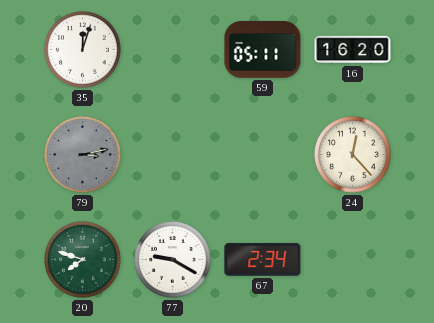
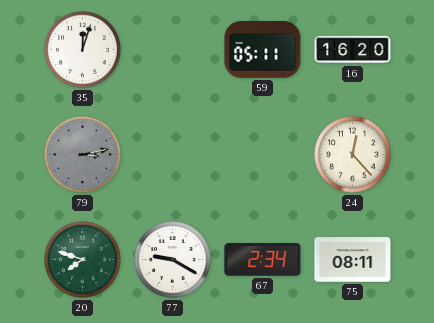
75: none -> 08:11
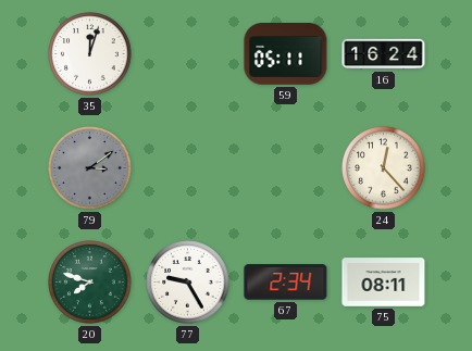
16: 16:20 -> 16:24
79: 3:13 -> 3:09
77: 9:20 -> 9:25
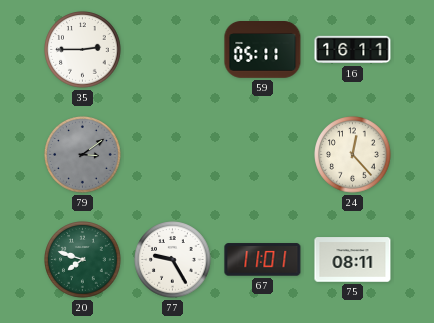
35: 12:03 -> 2:45
16: 16:24 -> 16:11
67: 2:34 -> 11:01
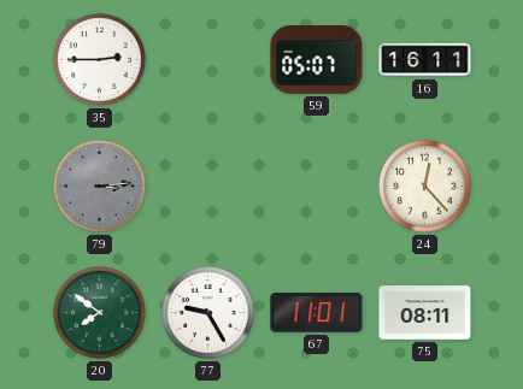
59: 05:11 -> 05:07
79: 3:09 -> 3:14
20: 7:48 -> 7:51
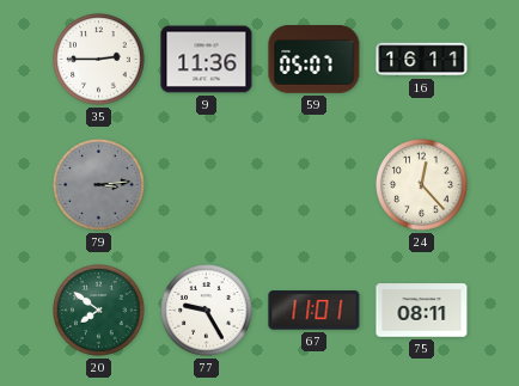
9: none -> 11:36
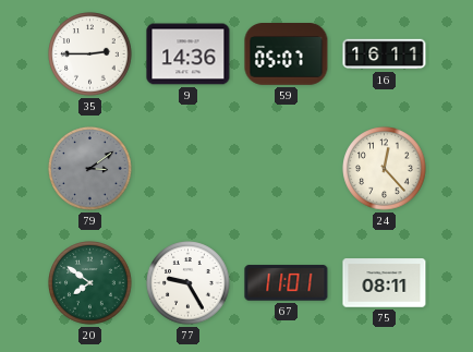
9: 11:36 -> 14:36
79: 3:14 -> 3:09
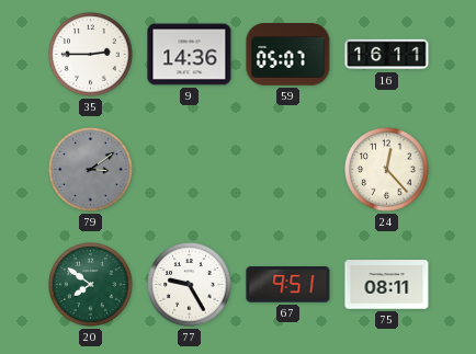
67: 11:01 -> 9:51
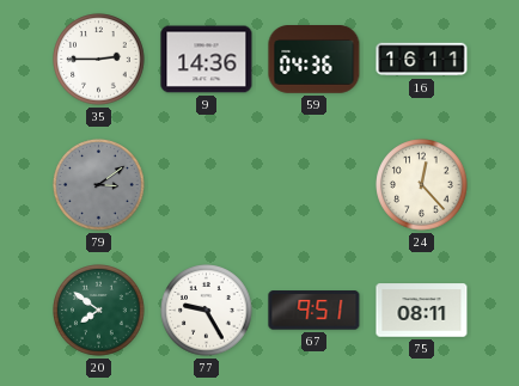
59: 05:07 -> 04:36
